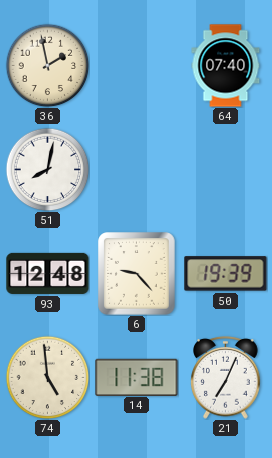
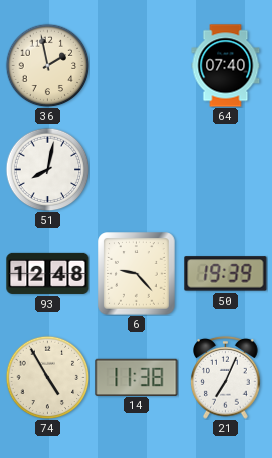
74: 4:59 -> 4:55
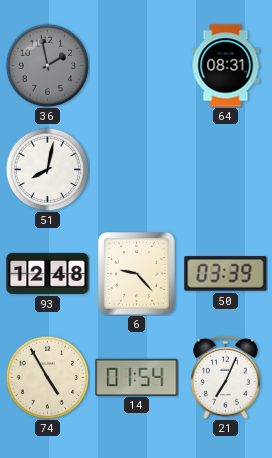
36 dial: cream -> grey
64: 07:40 -> 08:31
50: 19:39 -> 03:39
14: 11:38 -> 01:54
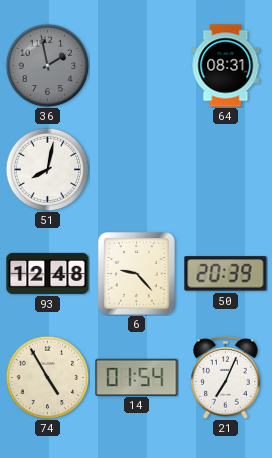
50: 03:39 -> 20:39
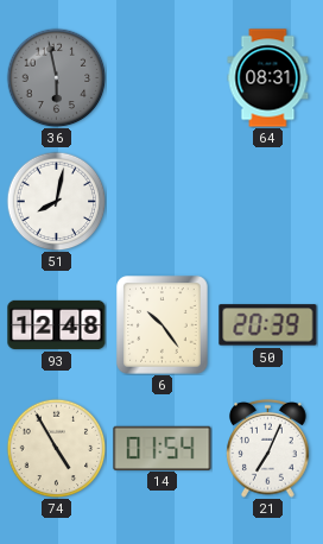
36: 1:58 -> 5:58
6: 9:23 -> 10:24
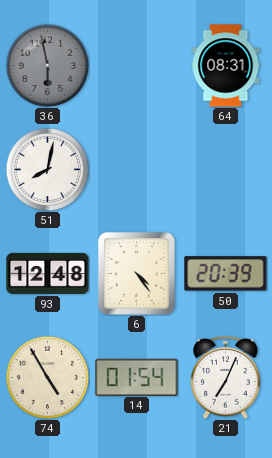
6: 10:24 -> 4:24
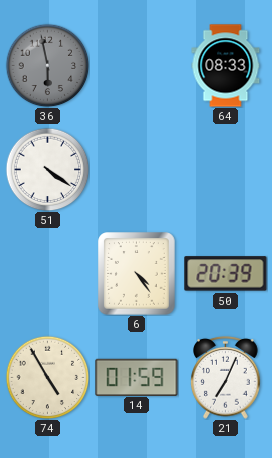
64: 08:31 -> 08:33
51: 8:02 -> 4:21
93: 12:48 -> none
14: 01:54 -> 01:59
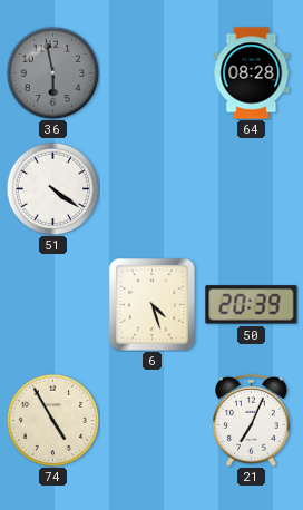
64: 08:33 -> 08:28
6: 4:24 -> 4:27
14: 01:59 -> none
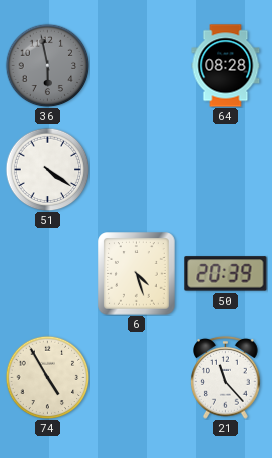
21: 7:04 -> 11:23
